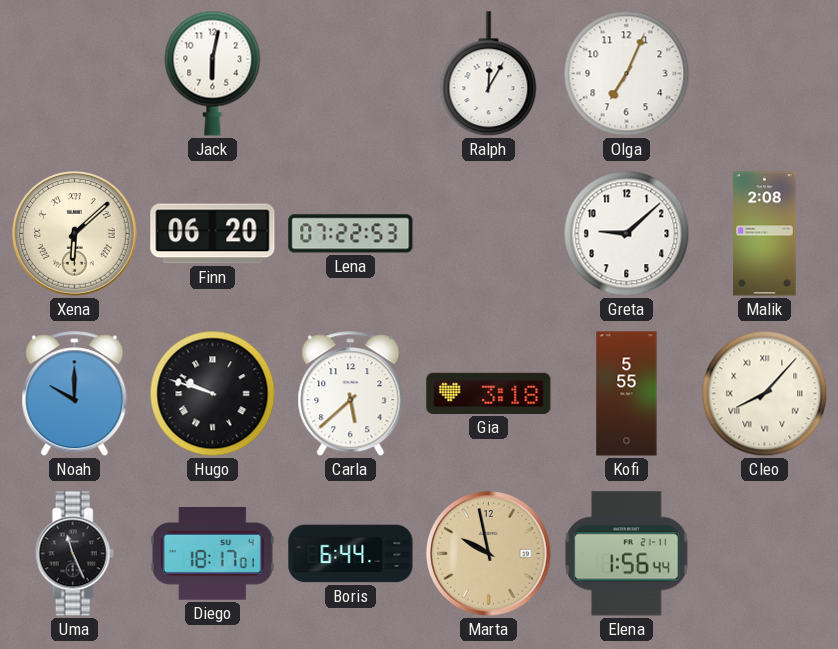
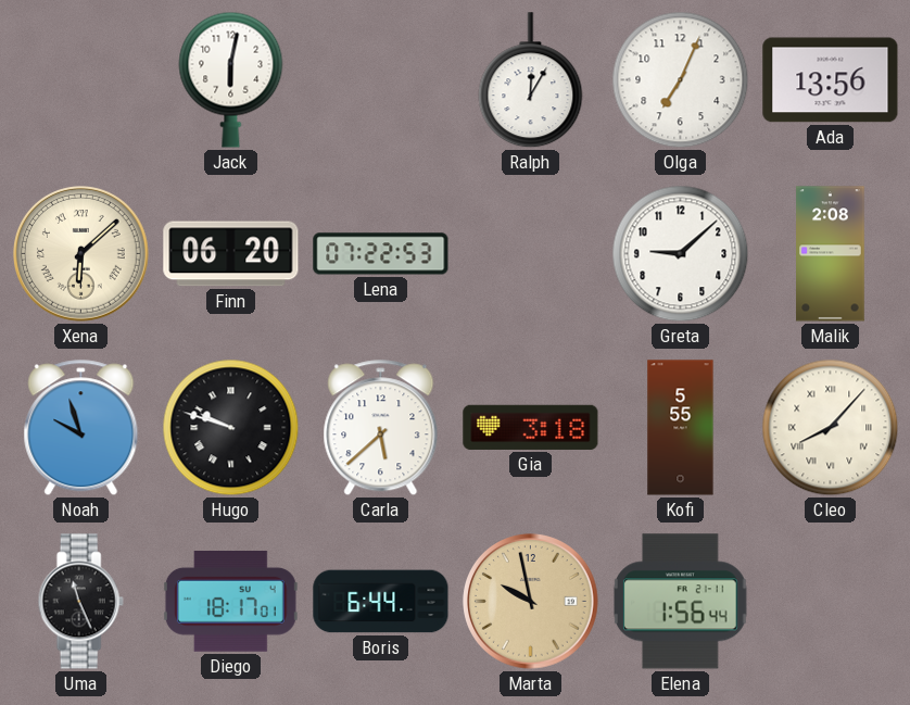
Ada: none -> 13:56
Noah: 10:00 -> 9:57
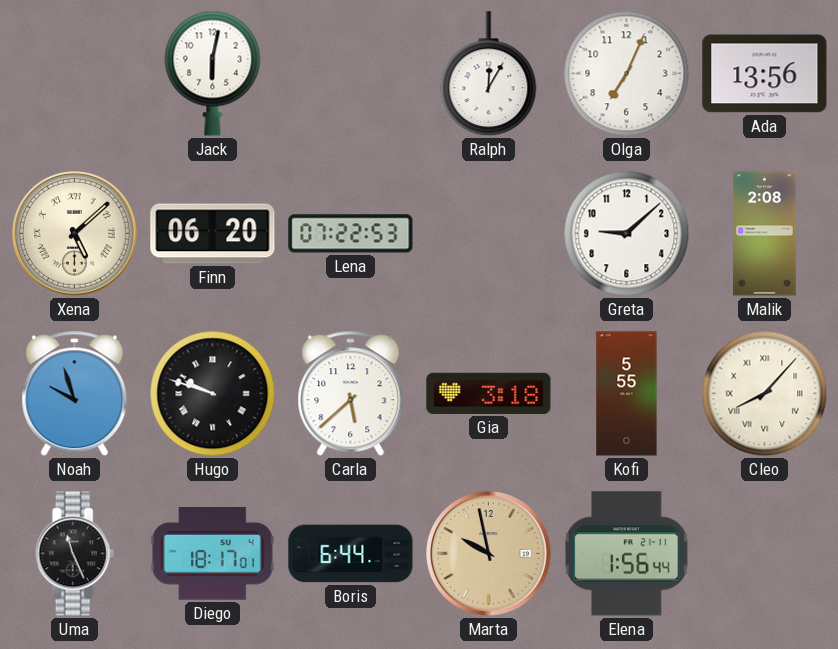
Xena: 6:08 -> 5:08
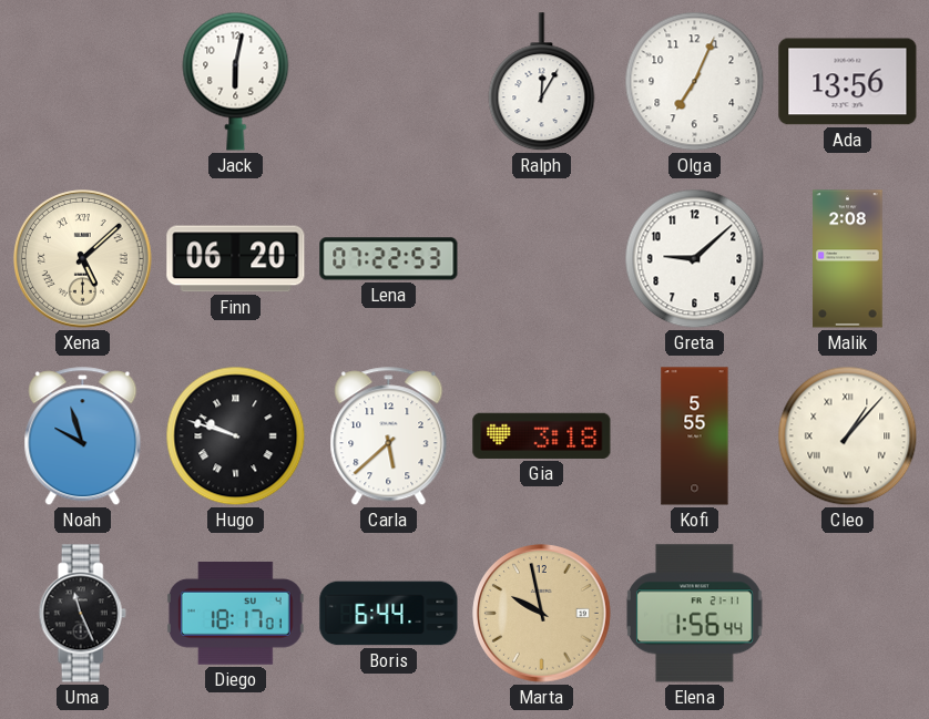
Cleo: 8:07 -> 1:07
